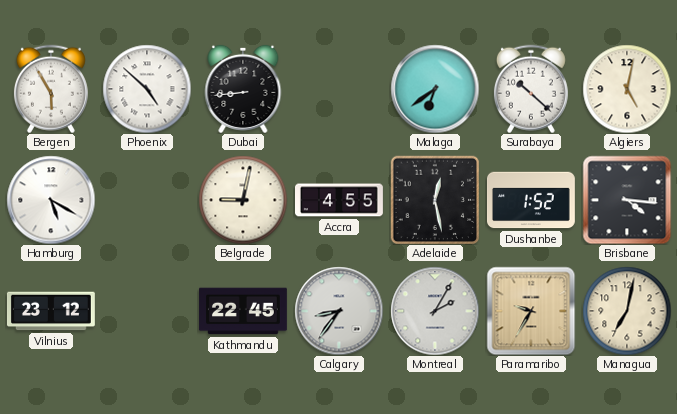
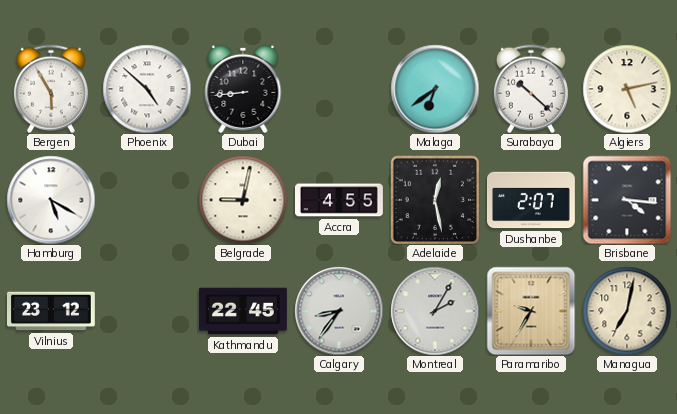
Algiers: 5:02 -> 5:13
Dushanbe: 1:52 -> 2:07
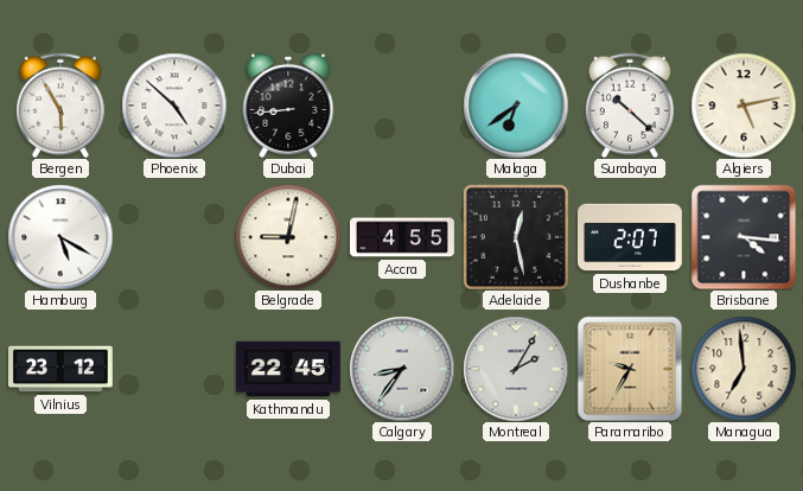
Managua: 7:02 -> 6:59
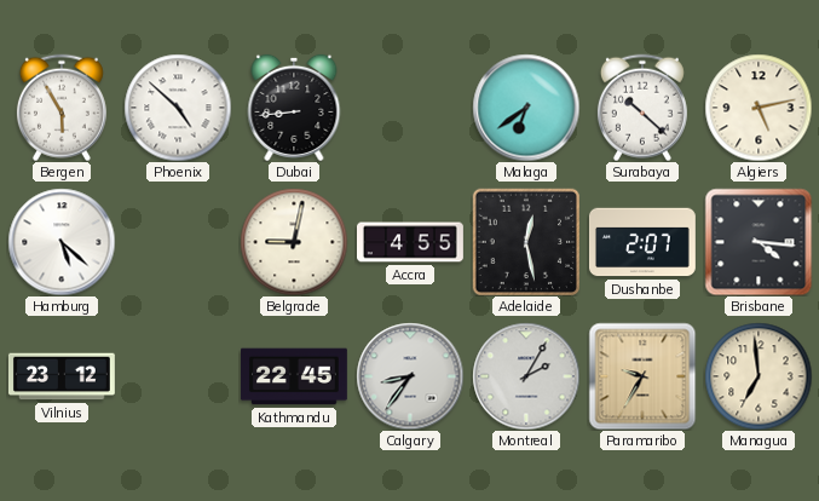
Hamburg: 5:20 -> 5:22
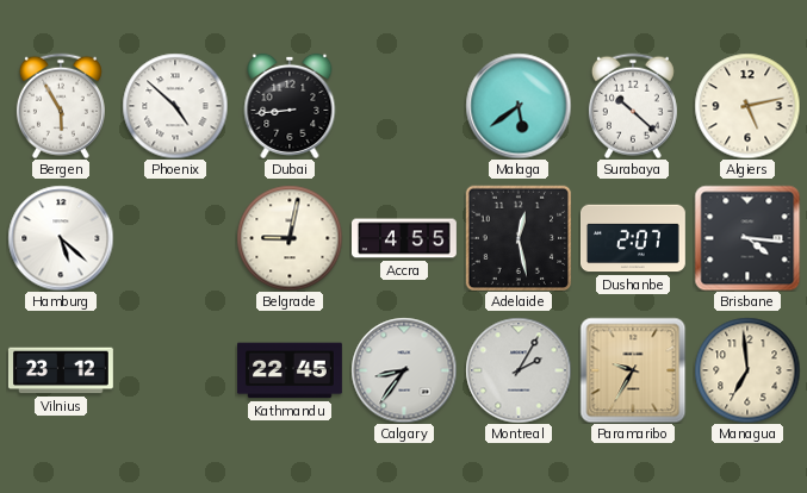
Malaga: 6:39 -> 5:39
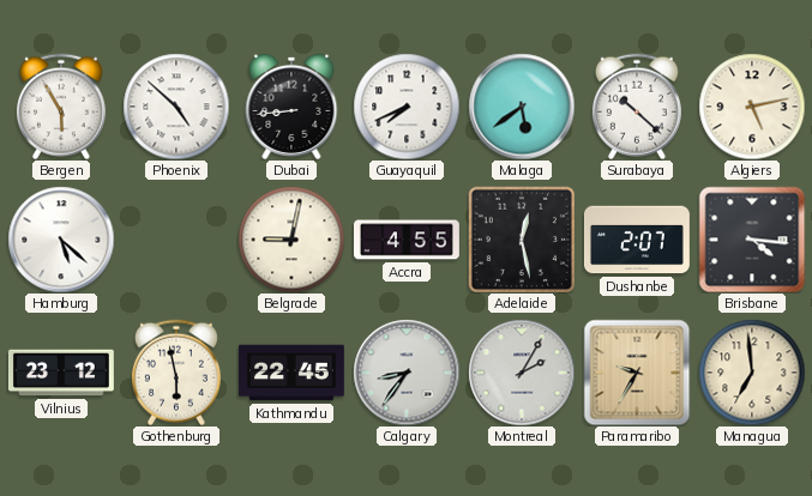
Guayaquil: none -> 7:41
Gothenburg: none -> 5:58
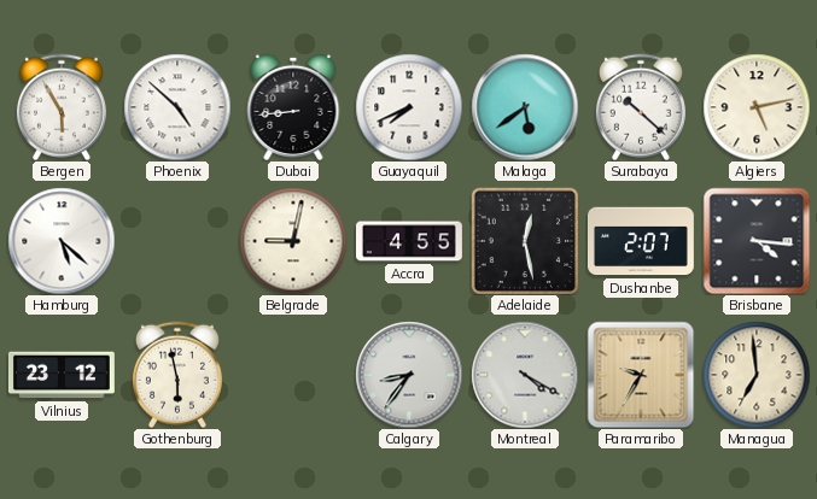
Kathmandu: 22:45 -> none
Montreal: 2:05 -> 4:20
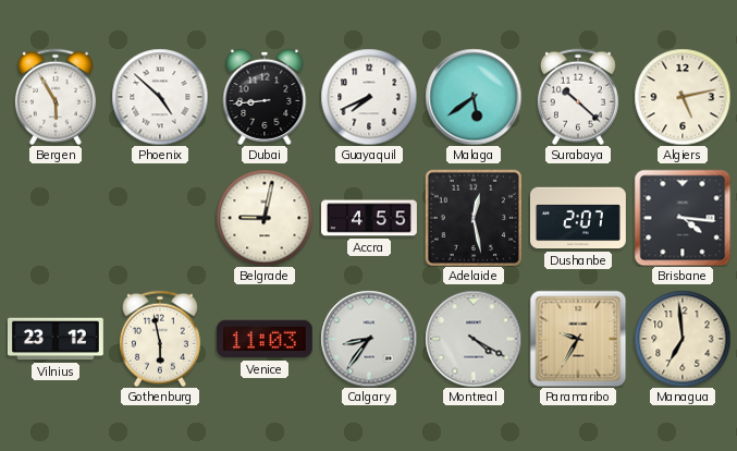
Hamburg: 5:22 -> none
Venice: none -> 11:03
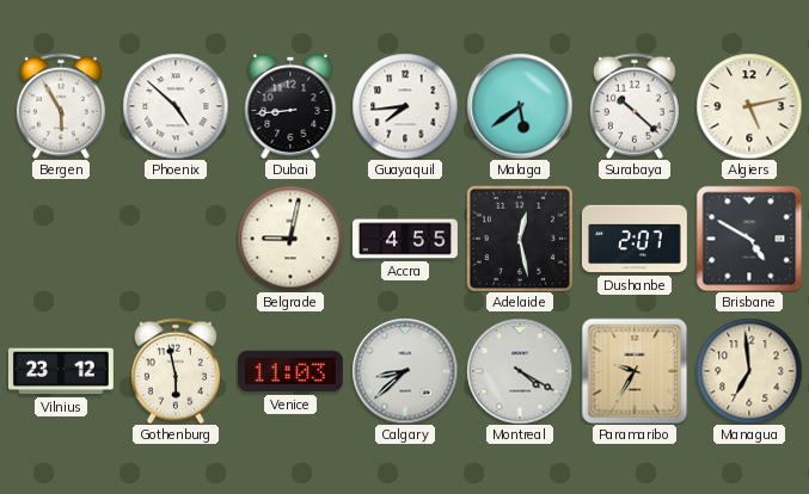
Guayaquil: 7:41 -> 7:44
Brisbane: 4:16 -> 4:50
Calgary: 8:36 -> 8:38
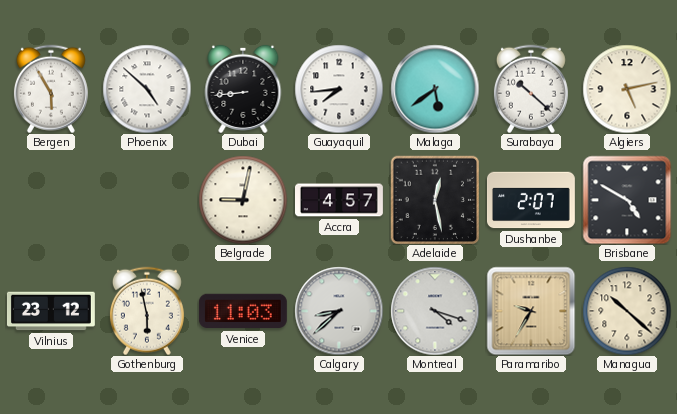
Accra: 4:55 -> 4:57
Montreal: 4:20 -> 4:18
Managua: 6:59 -> 10:22
